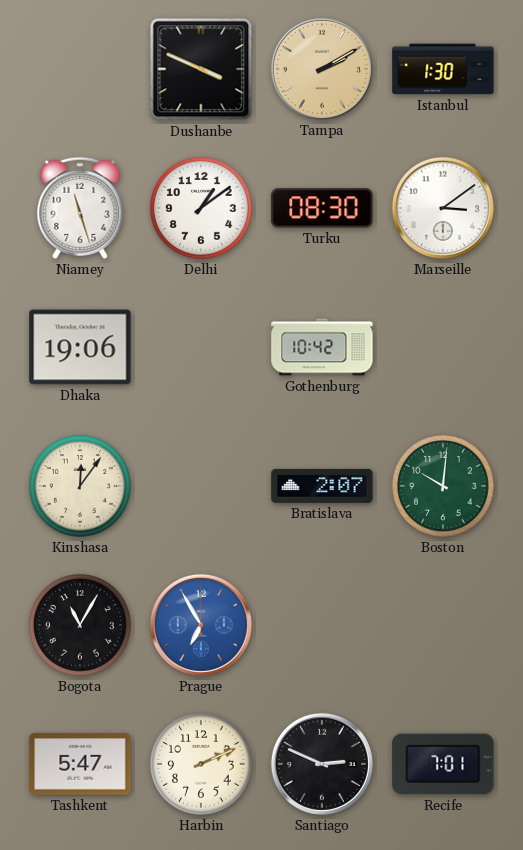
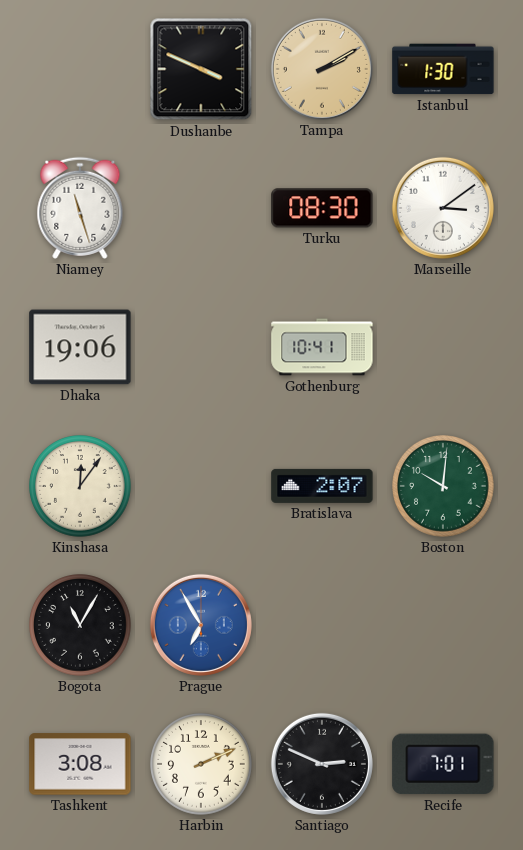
Delhi: 1:09 -> none
Gothenburg: 10:42 -> 10:41
Tashkent: 5:47 -> 3:08
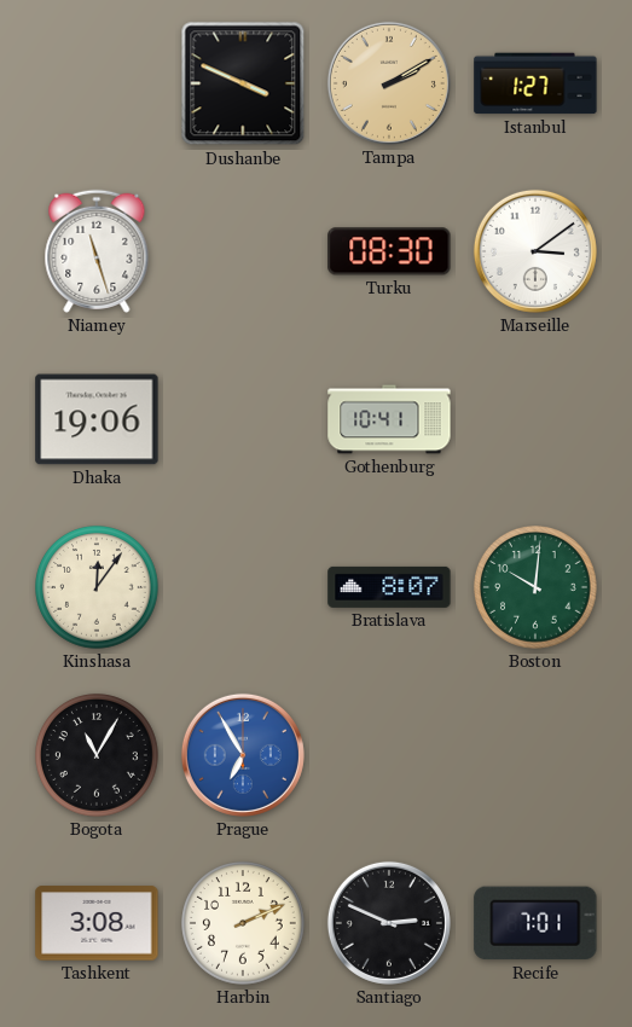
Istanbul: 1:30 -> 1:27
Bratislava: 2:07 -> 8:07
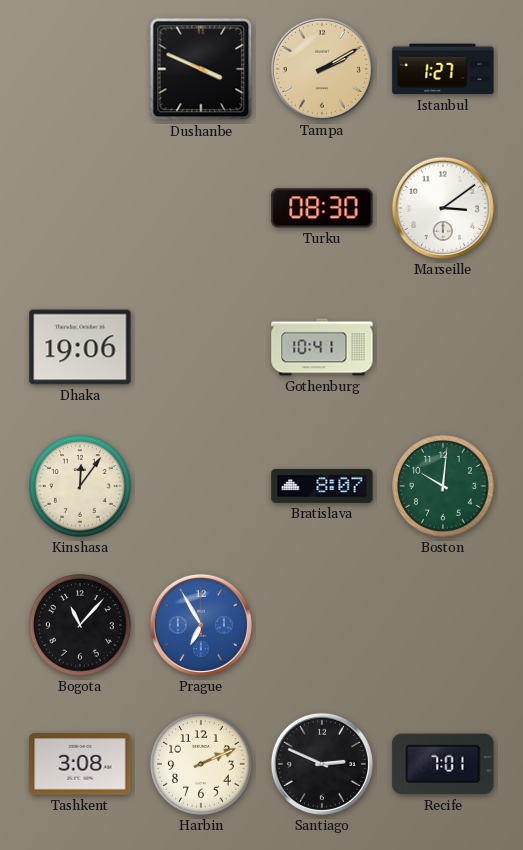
Niamey: 11:27 -> none
Bogota: 11:05 -> 11:07
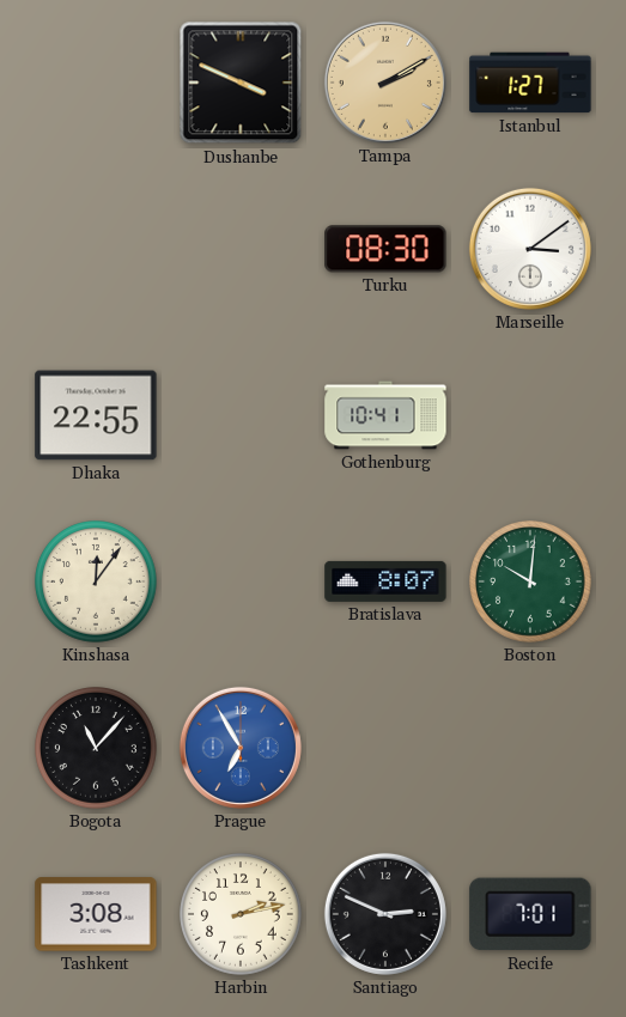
Dhaka: 19:06 -> 22:55
Harbin: 2:11 -> 2:13
